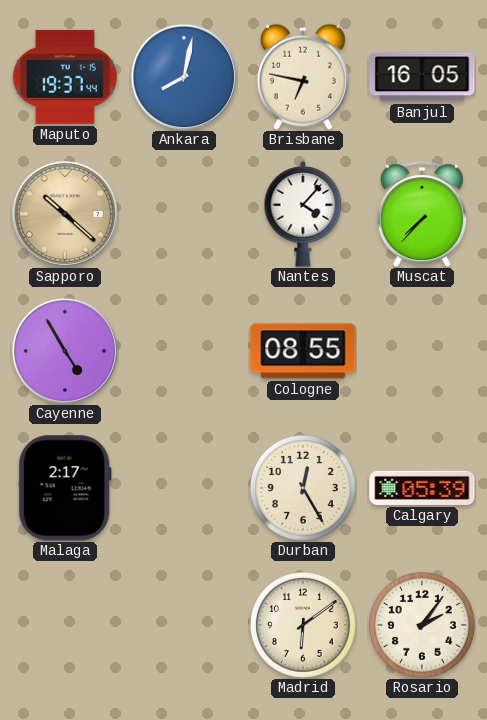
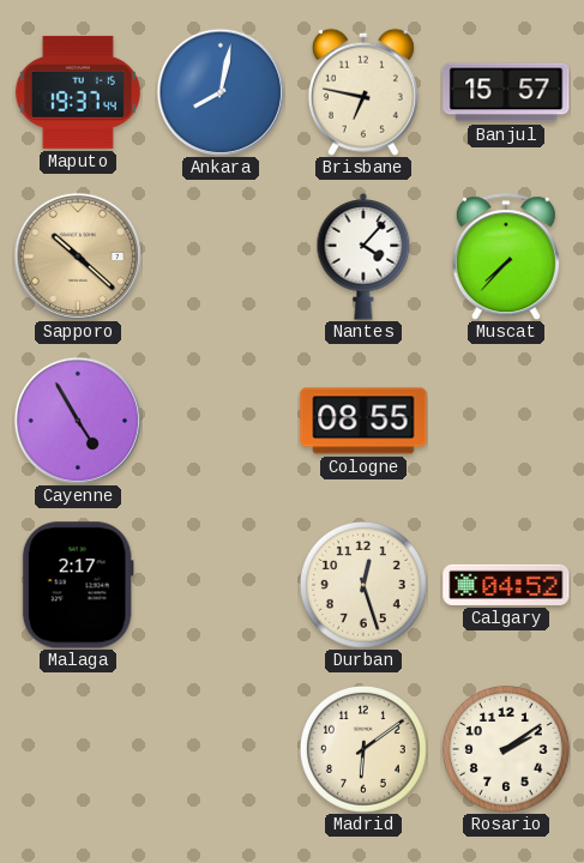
Banjul: 16:05 -> 15:57
Durban: 12:25 -> 12:27
Calgary: 05:39 -> 04:52
Rosario: 2:06 -> 2:09
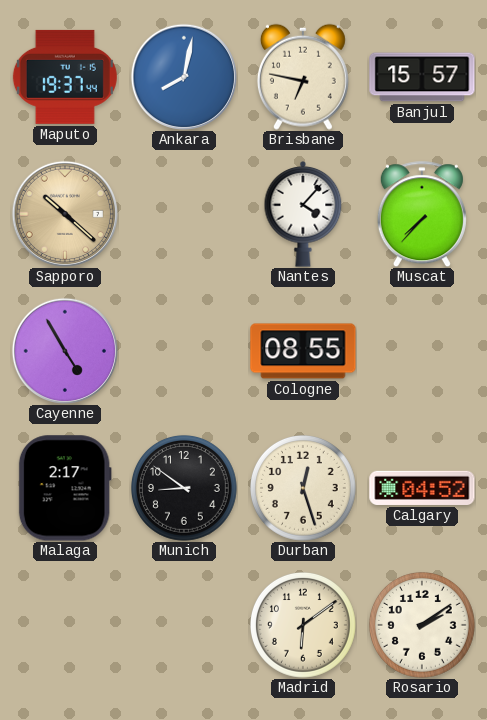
Munich: none -> 8:51
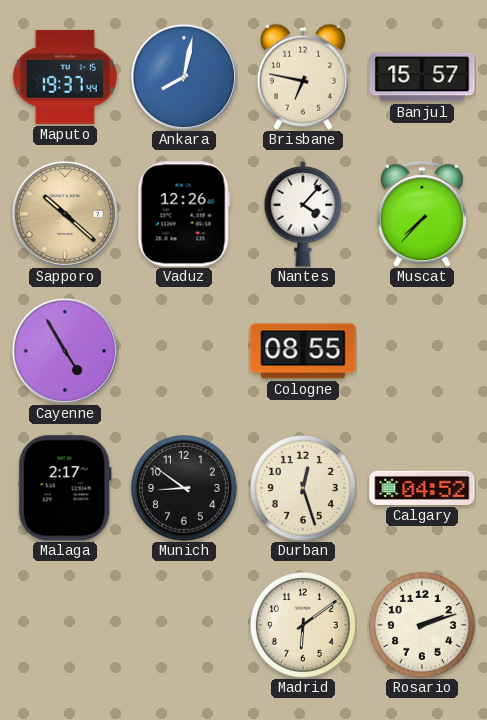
Vaduz: none -> 12:26
Rosario: 2:09 -> 2:12
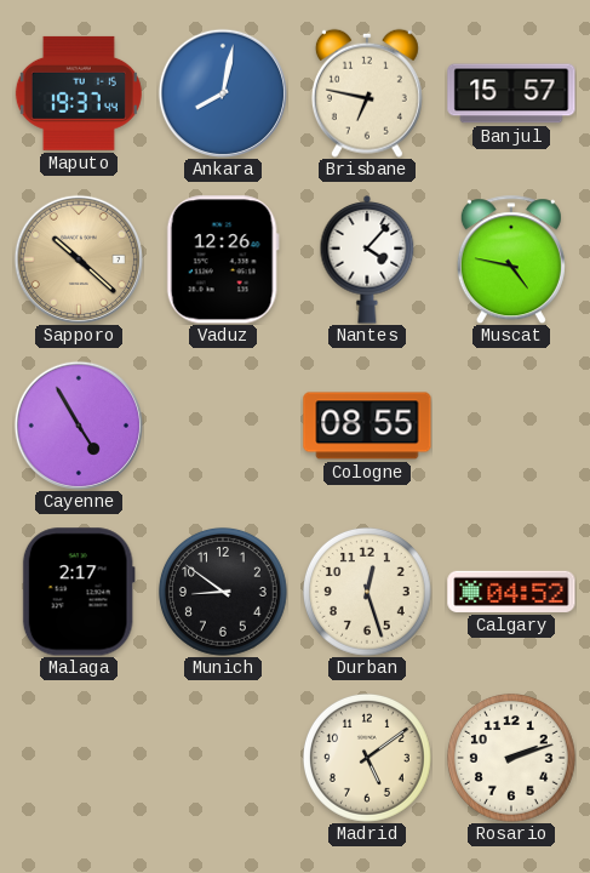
Muscat: 7:37 -> 4:47
Madrid: 6:09 -> 5:09
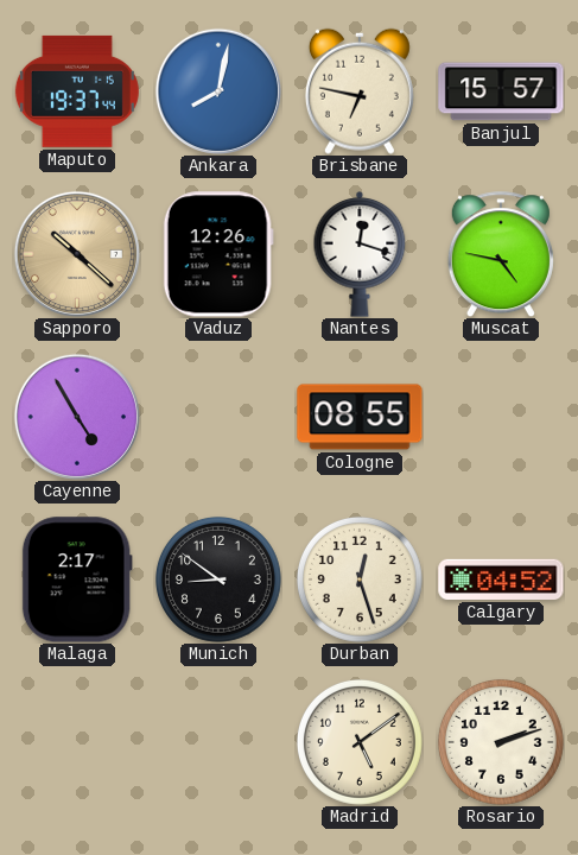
Nantes: 4:07 -> 12:18
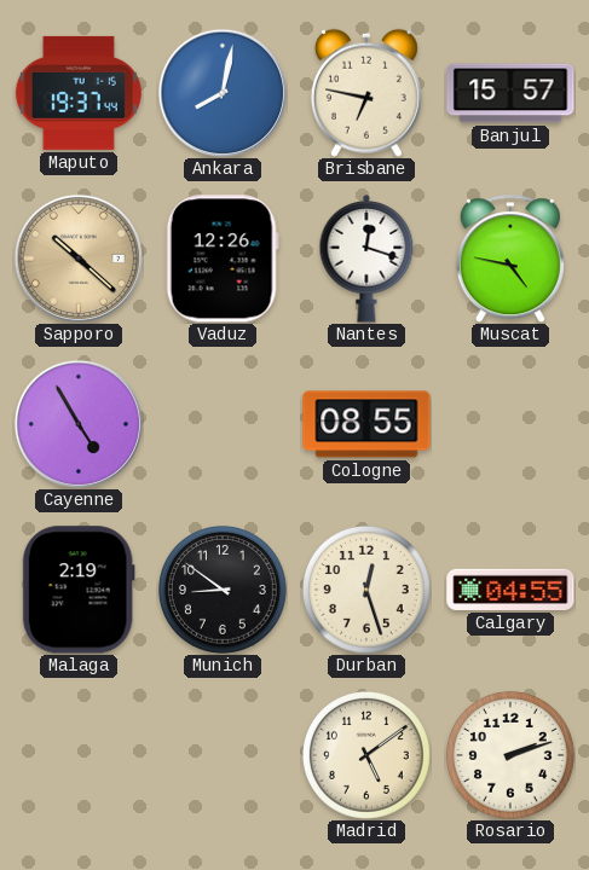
Malaga: 2:17 -> 2:19
Calgary: 04:52 -> 04:55
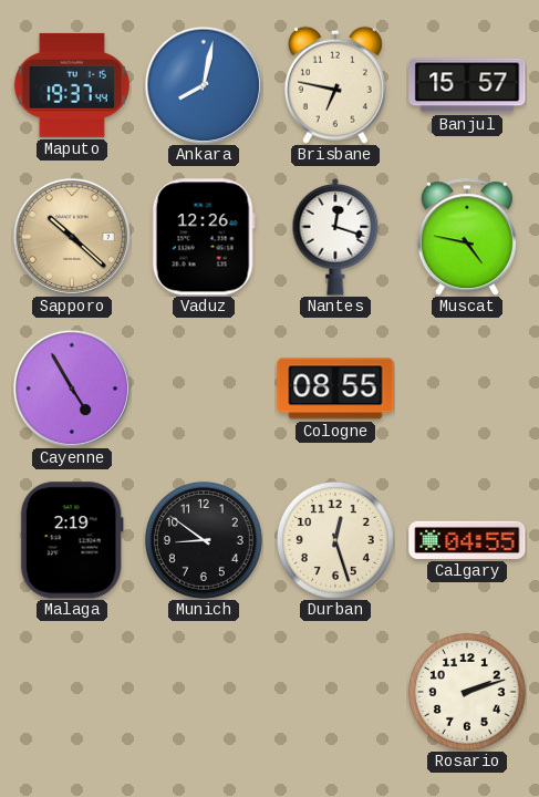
Madrid: 5:09 -> none
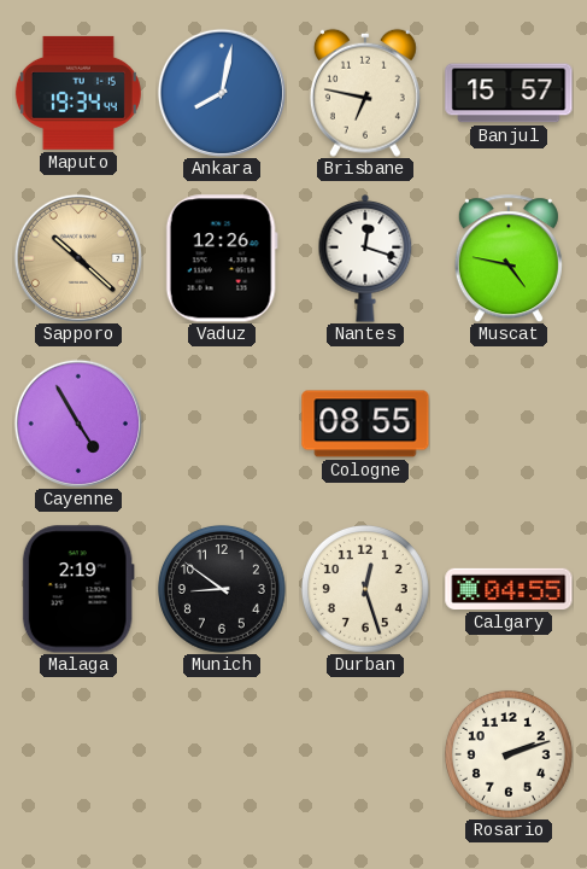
Maputo: 19:37 -> 19:34
